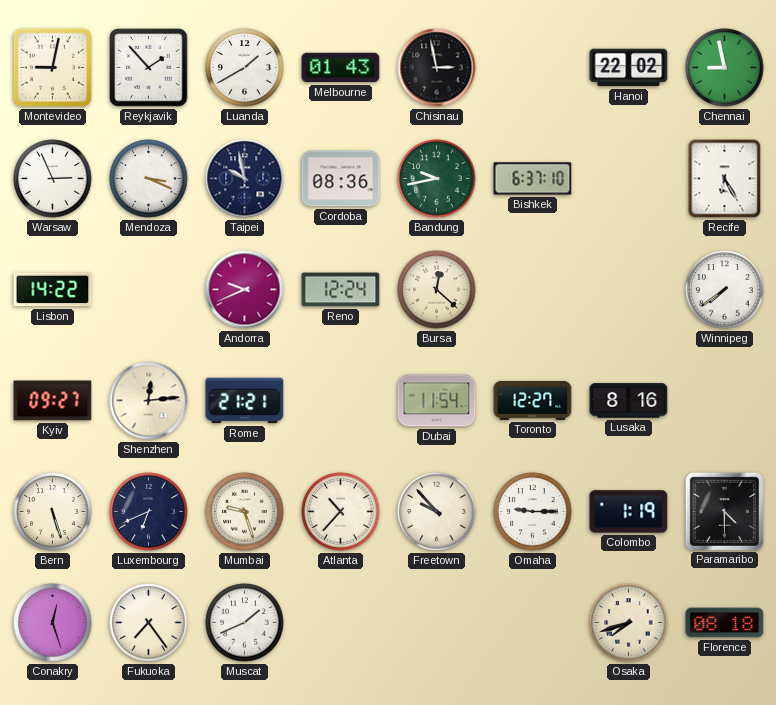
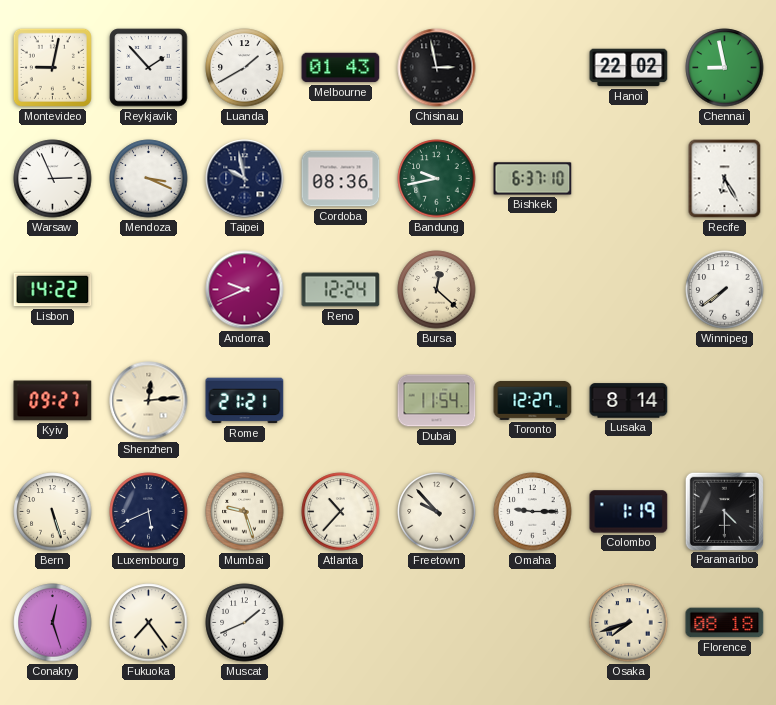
Lusaka: 8:16 -> 8:14
Luxembourg: 6:41 -> 5:41
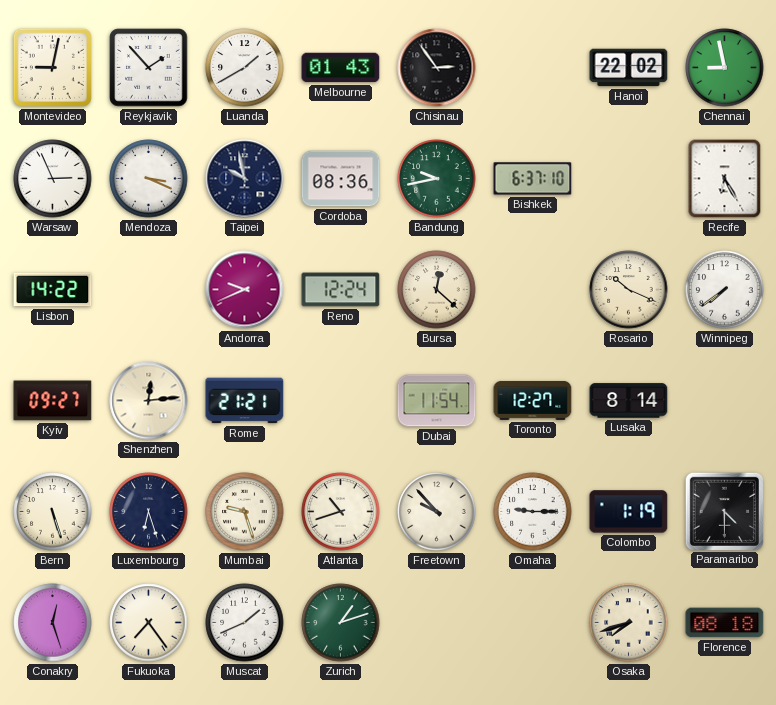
Chisinau: 2:58 -> 2:54
Rosario: none -> 10:19
Luxembourg: 5:41 -> 6:27
Atlanta: 10:37 -> 10:42
Zurich: none -> 1:12
